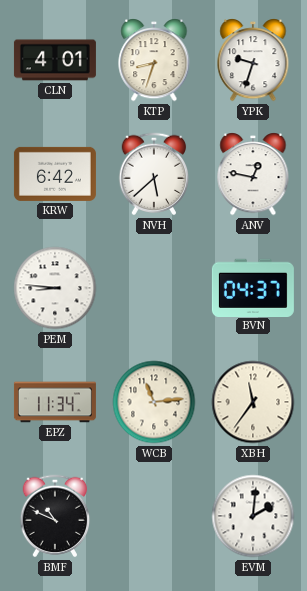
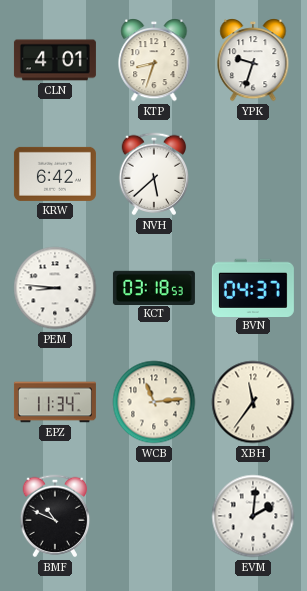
ANV: 12:47 -> none
KCT: none -> 03:18
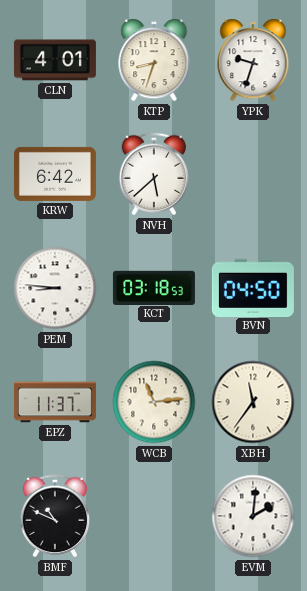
BVN: 04:37 -> 04:50
EPZ: 11:34 -> 11:37
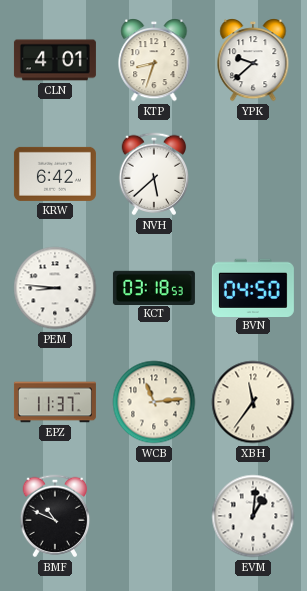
YPK: 9:33 -> 9:38
EVM: 2:01 -> 1:01
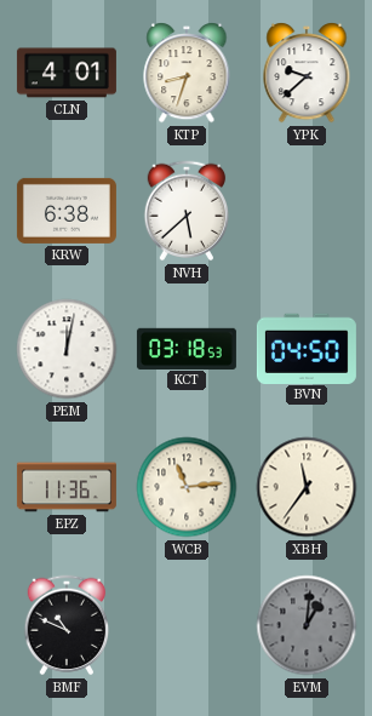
KRW: 6:42 -> 6:38
PEM: 8:46 -> 12:02
EPZ: 11:37 -> 11:36
EVM dial: white -> grey
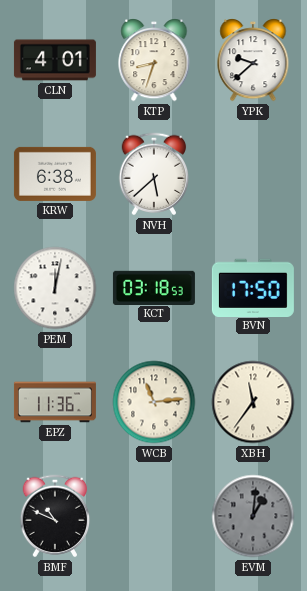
BVN: 04:50 -> 17:50
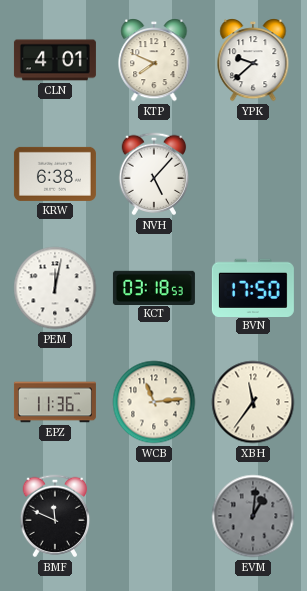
KTP: 8:33 -> 7:49
NVH: 5:38 -> 5:07
BMF: 10:49 -> 11:49
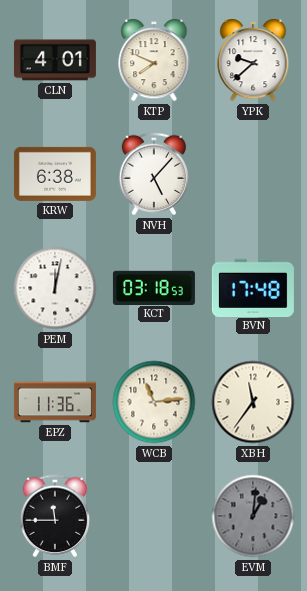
BVN: 17:50 -> 17:48
BMF: 11:49 -> 11:45
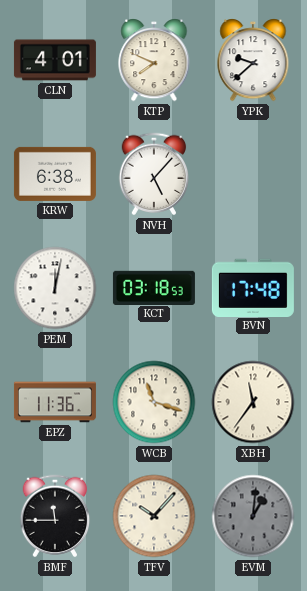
WCB: 11:14 -> 11:18
TFV: none -> 10:07
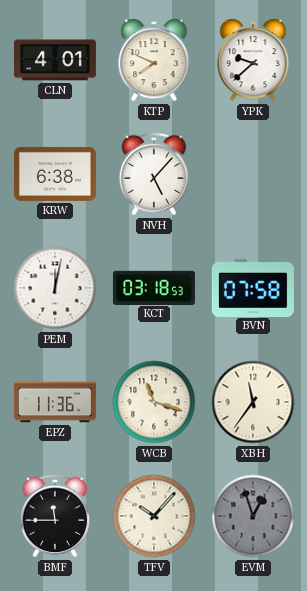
BVN: 17:48 -> 07:58
EVM: 1:01 -> 12:57
